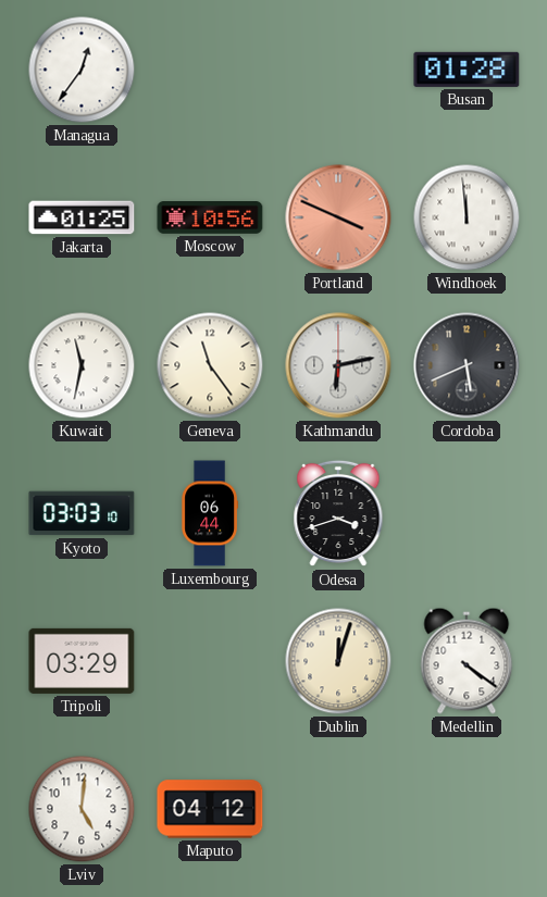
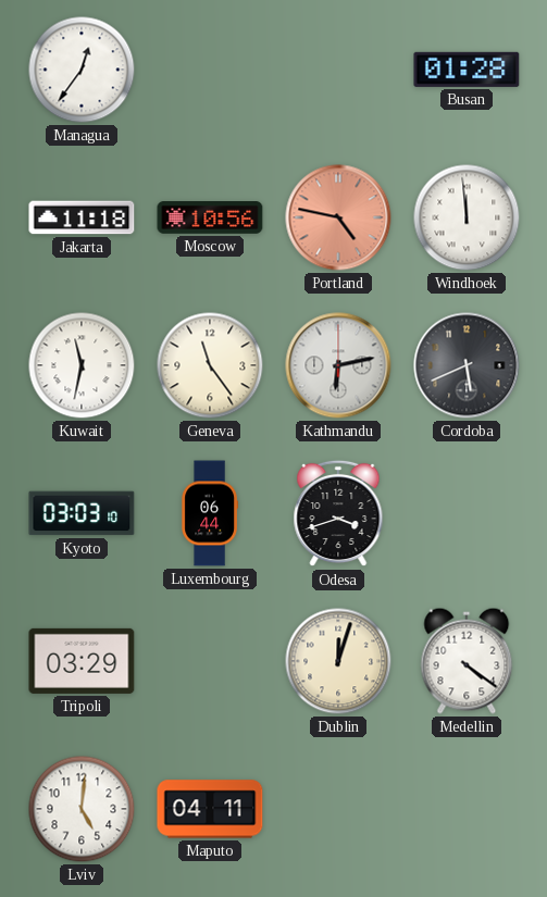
Jakarta: 01:25 -> 11:18
Portland: 3:49 -> 4:47
Maputo: 04:12 -> 04:11
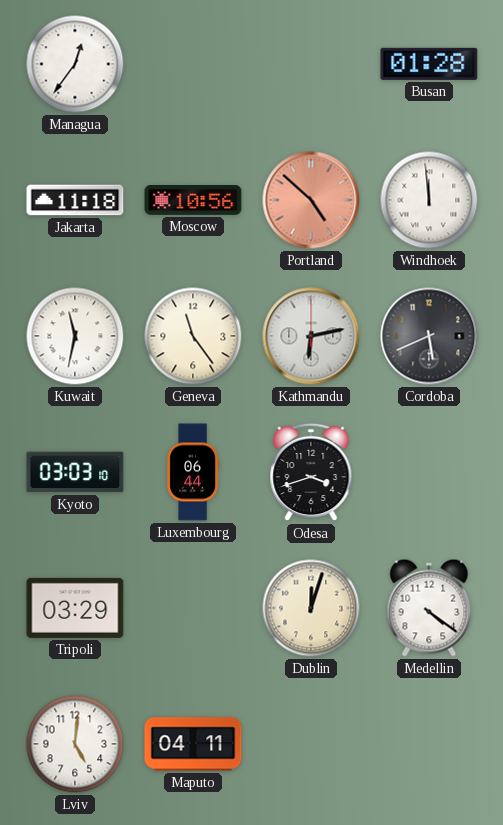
Portland: 4:47 -> 4:52
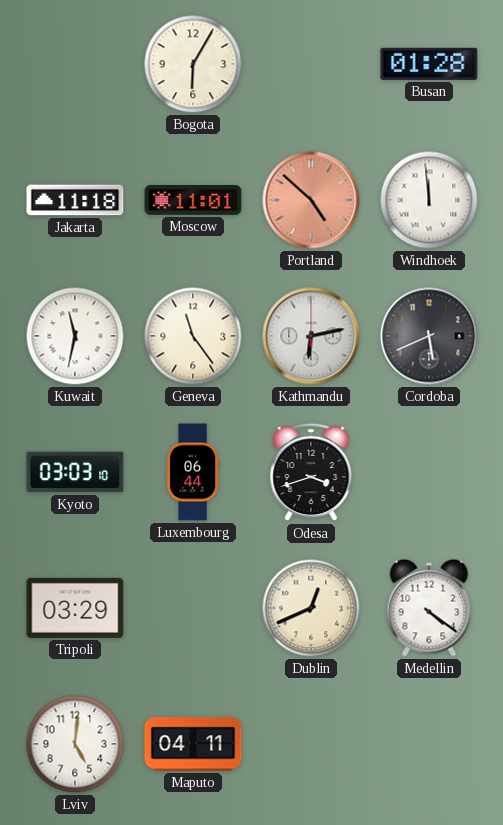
Managua: 12:36 -> none
Bogota: none -> 6:05
Moscow: 10:56 -> 11:01
Dublin: 12:03 -> 12:41
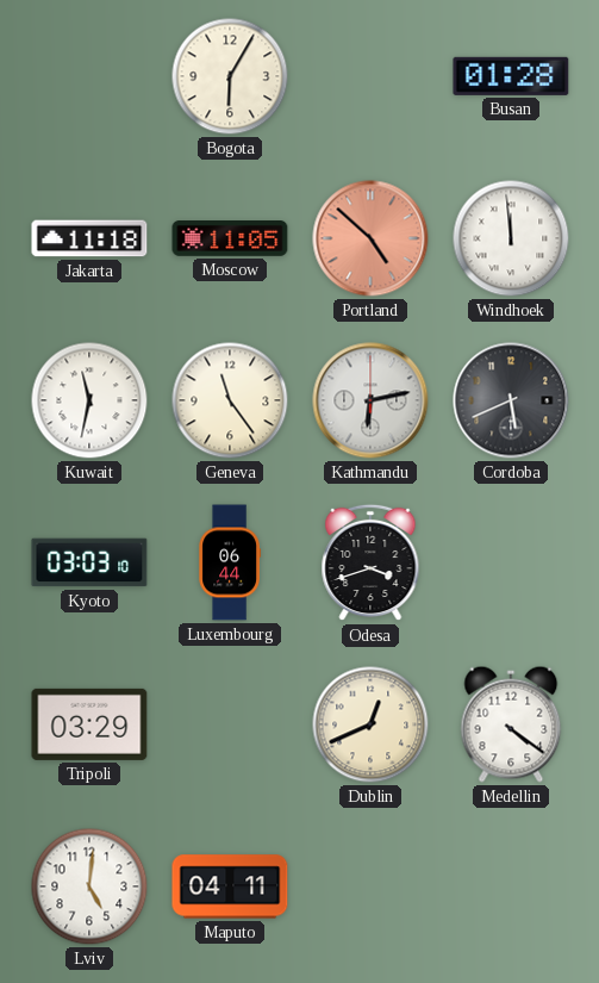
Moscow: 11:01 -> 11:05
